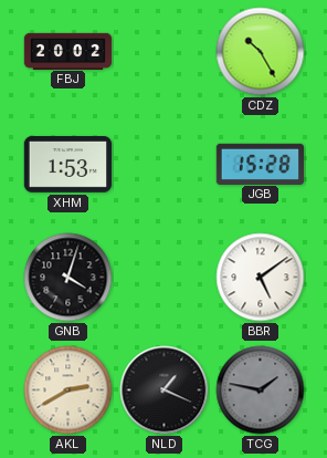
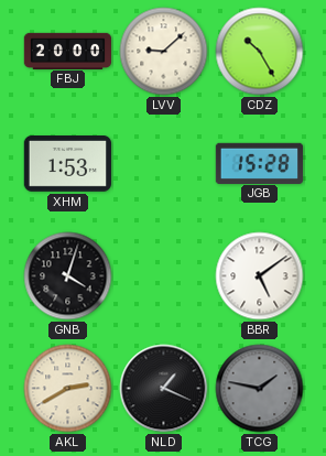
FBJ: 20:02 -> 20:00
LVV: none -> 9:08
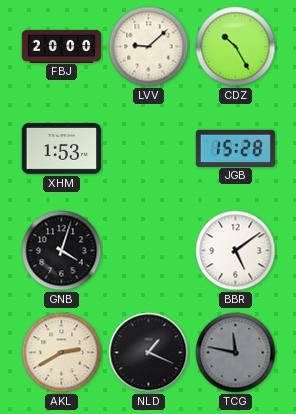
TCG: 1:47 -> 11:47
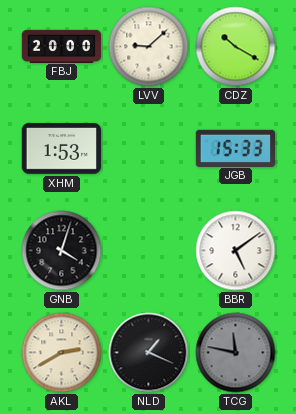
CDZ: 10:25 -> 10:20
JGB: 15:28 -> 15:33
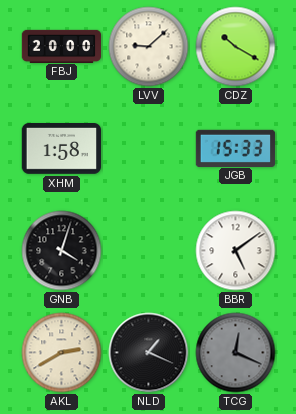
XHM: 1:53 -> 1:58
TCG: 11:47 -> 12:19
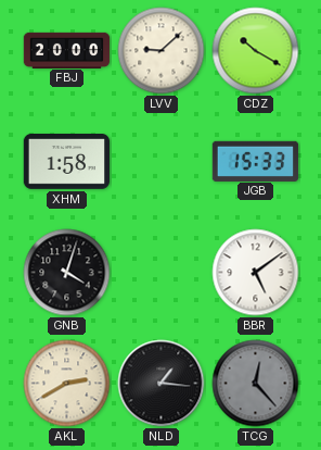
NLD: 1:19 -> 1:16
TCG: 12:19 -> 12:23
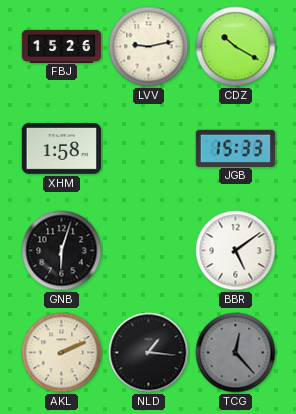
FBJ: 20:00 -> 15:26
LVV: 9:08 -> 9:13
GNB: 4:03 -> 6:03
AKL: 2:40 -> 2:11
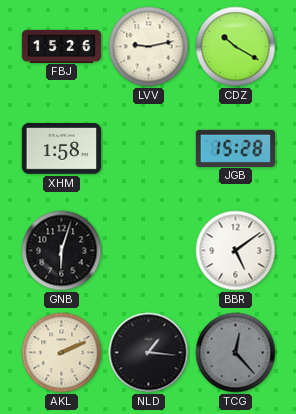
JGB: 15:33 -> 15:28
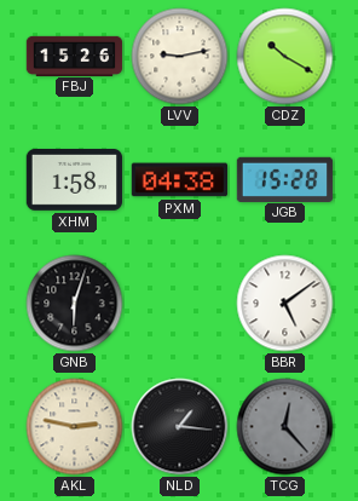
PXM: none -> 04:38
AKL: 2:11 -> 2:47
